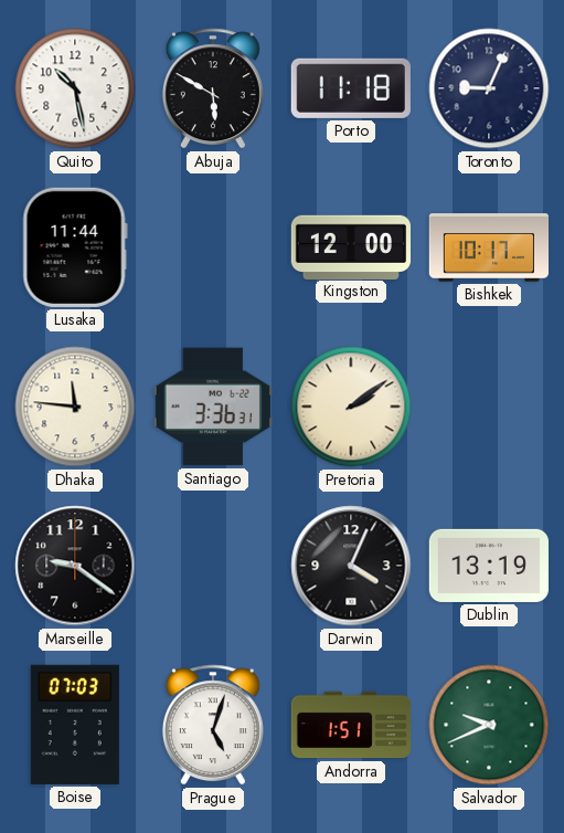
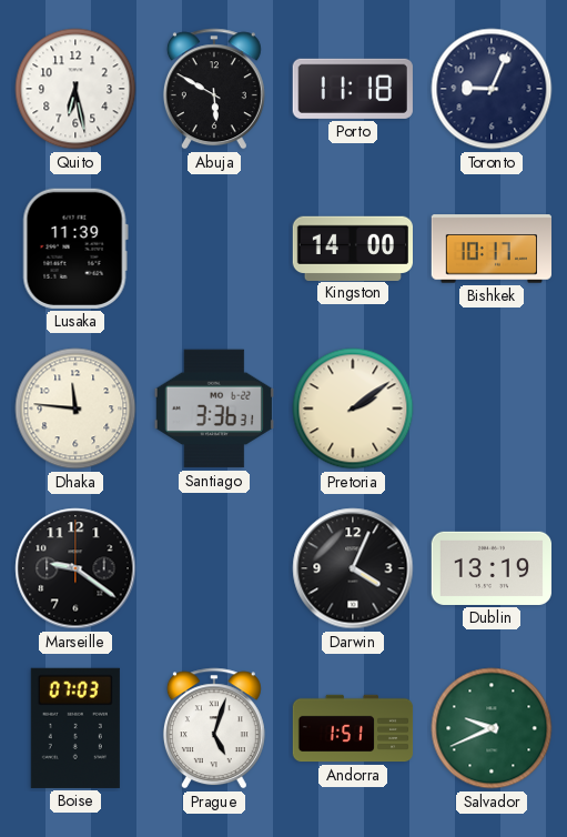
Quito: 10:28 -> 6:28
Lusaka: 11:44 -> 11:39
Kingston: 12:00 -> 14:00
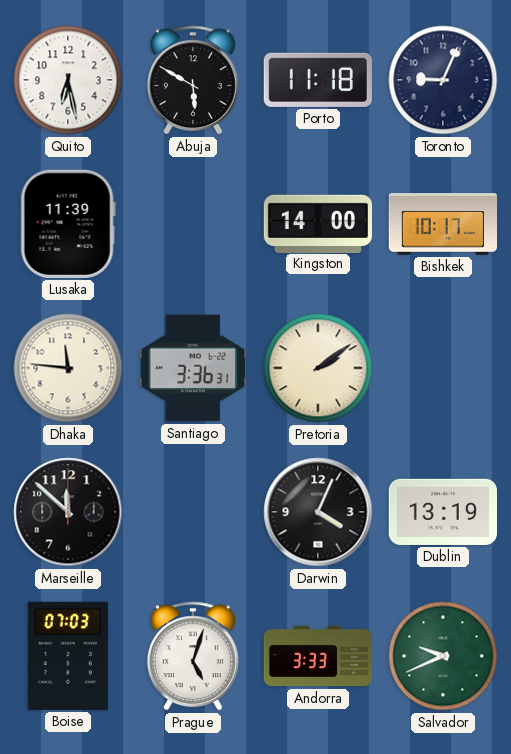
Marseille: 9:21 -> 11:52
Andorra: 1:51 -> 3:33
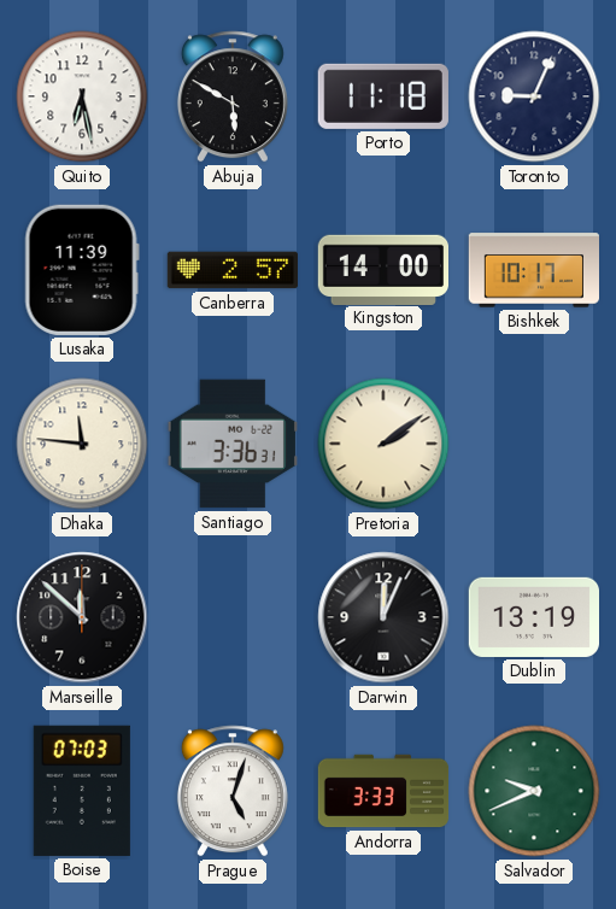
Canberra: none -> 2:57
Darwin: 4:04 -> 12:04
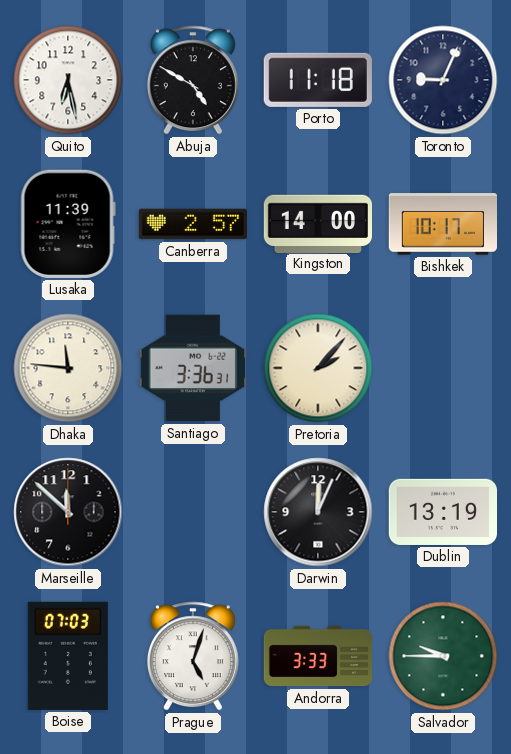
Abuja: 5:50 -> 4:50
Pretoria: 2:09 -> 2:07
Salvador: 9:41 -> 9:45
